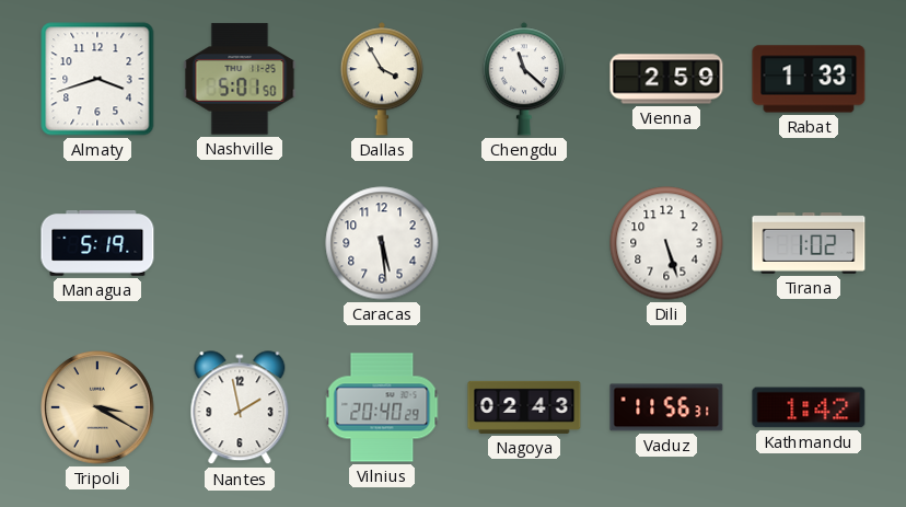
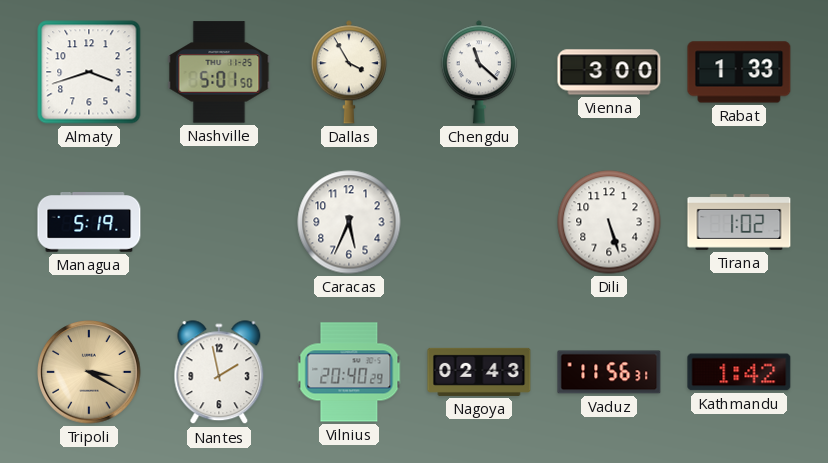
Vienna: 2:59 -> 3:00
Caracas: 5:29 -> 5:34
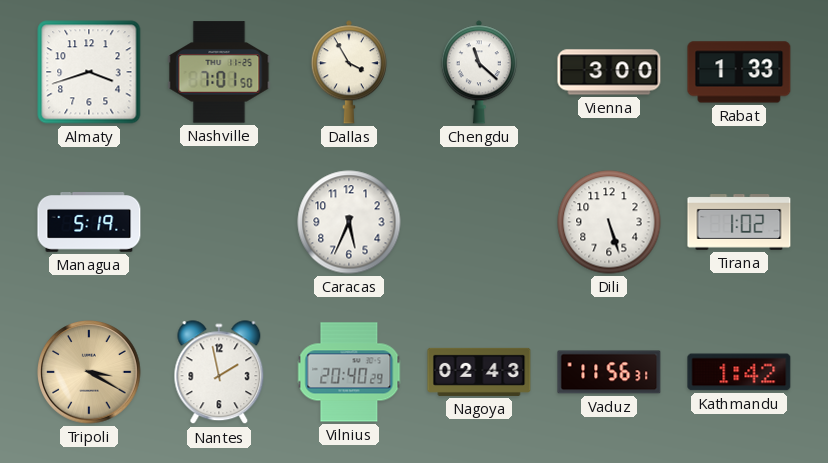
Nashville: 5:01 -> 7:01
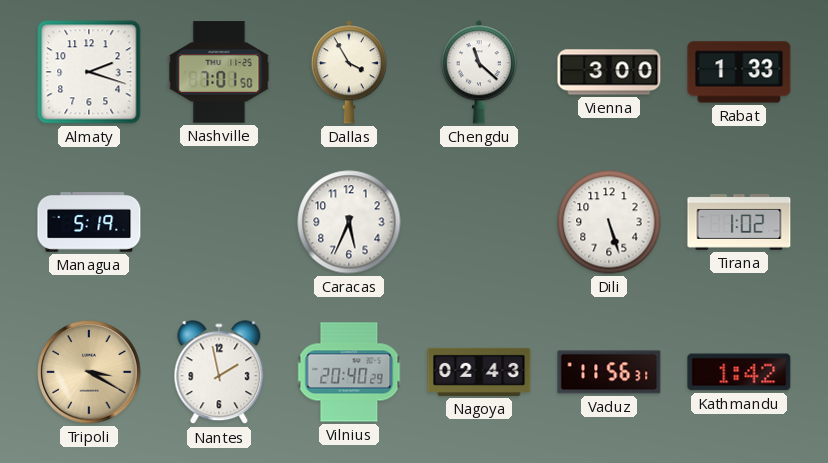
Almaty: 3:42 -> 2:18
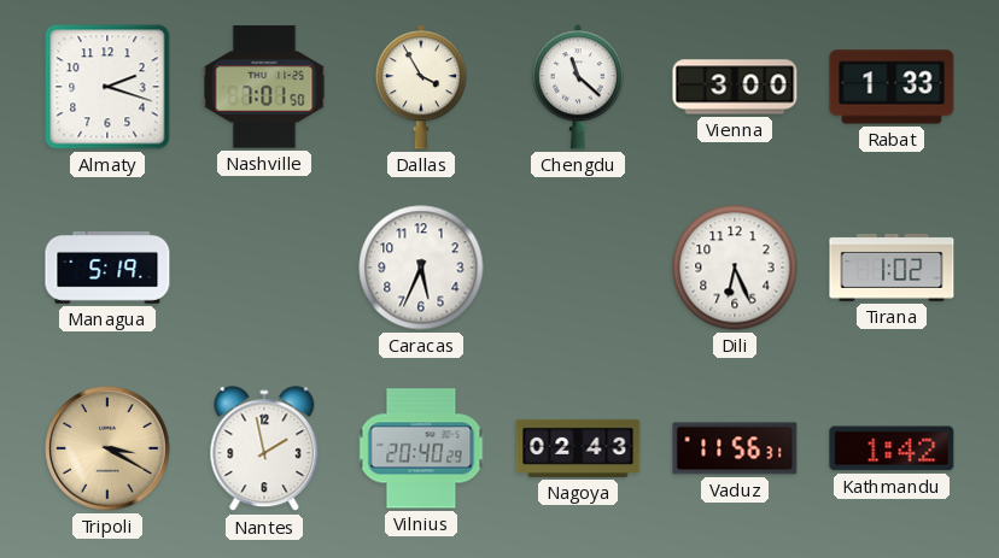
Dili: 5:27 -> 6:26
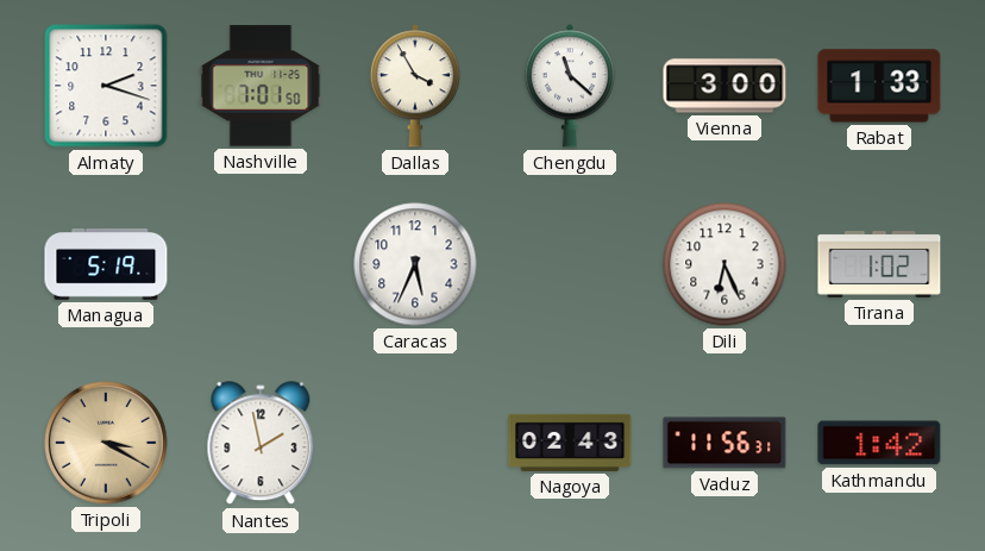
Vilnius: 20:40 -> none
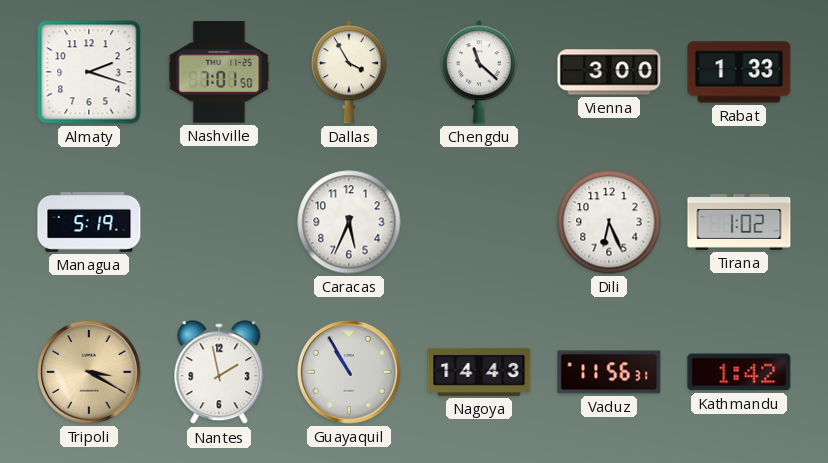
Guayaquil: none -> 10:55
Nagoya: 02:43 -> 14:43
